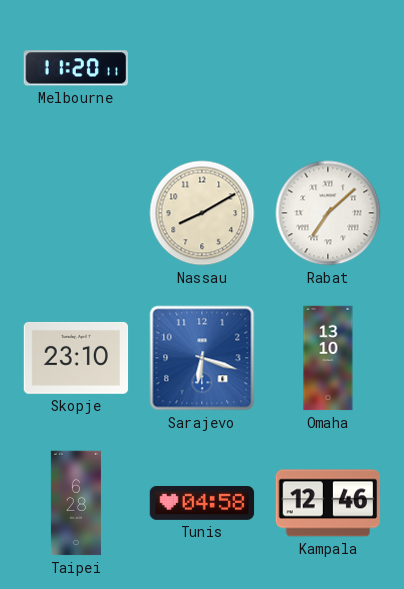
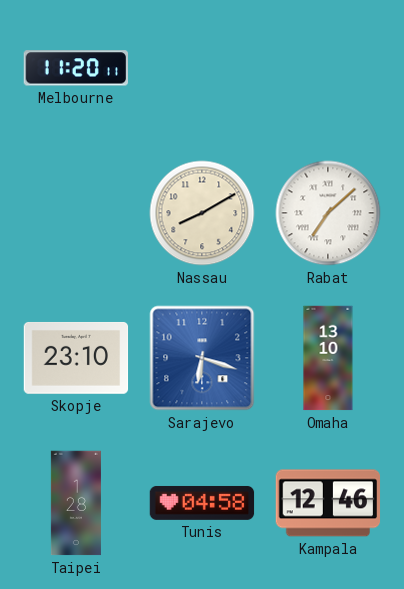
Taipei: 6:28 -> 1:28
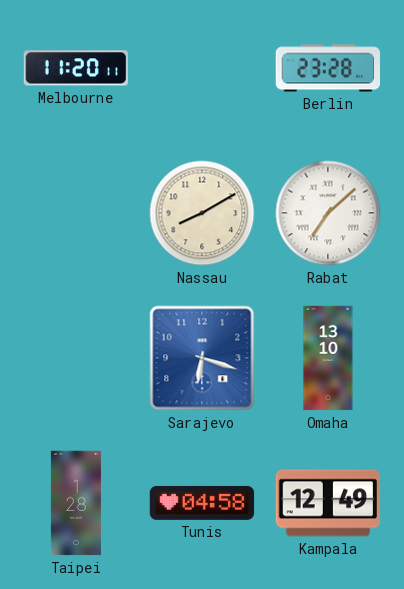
Berlin: none -> 23:28
Skopje: 23:10 -> none
Kampala: 12:46 -> 12:49
